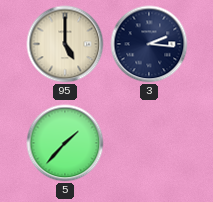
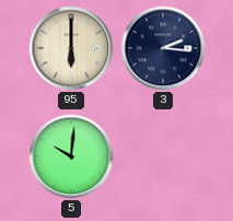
95: 5:00 -> 6:00
5: 1:37 -> 10:01
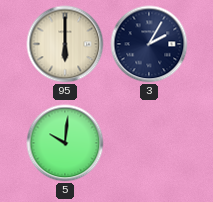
3: 2:16 -> 2:05
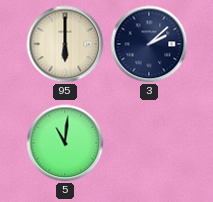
3: 2:05 -> 2:08
5: 10:01 -> 11:01
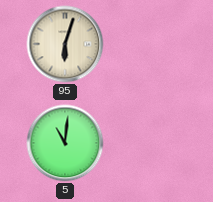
95: 6:00 -> 6:03
3: 2:08 -> none
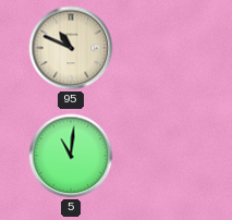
95: 6:03 -> 10:49
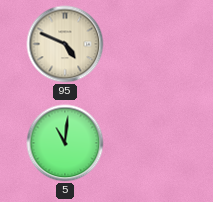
95: 10:49 -> 4:49
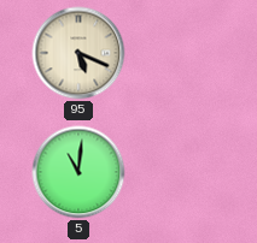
95: 4:49 -> 5:19
